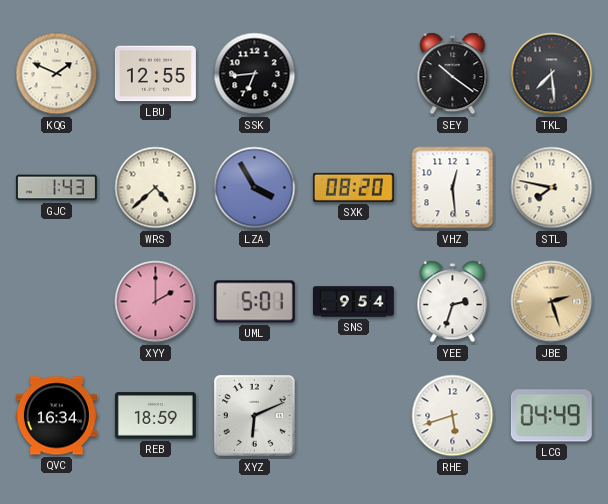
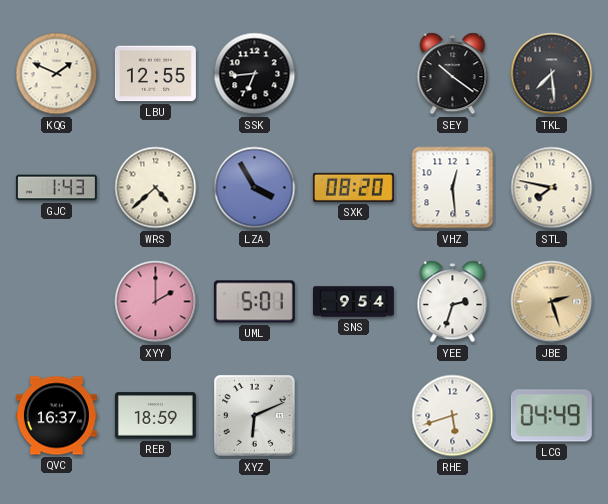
QVC: 16:34 -> 16:37
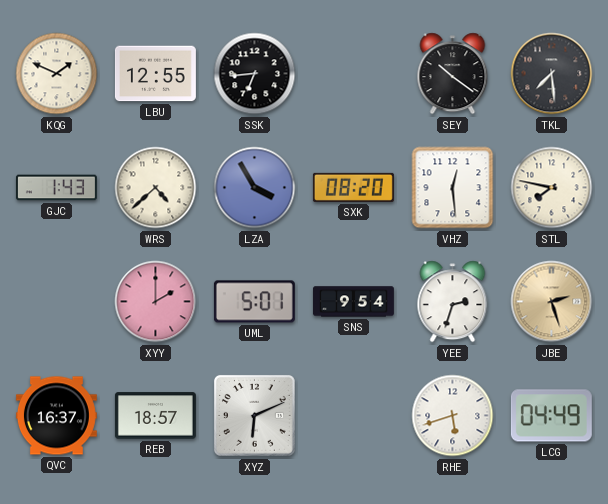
REB: 18:59 -> 18:57
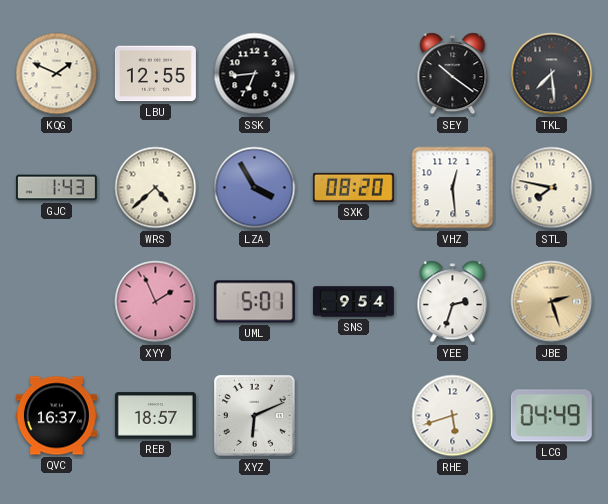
XYY: 2:00 -> 1:56
